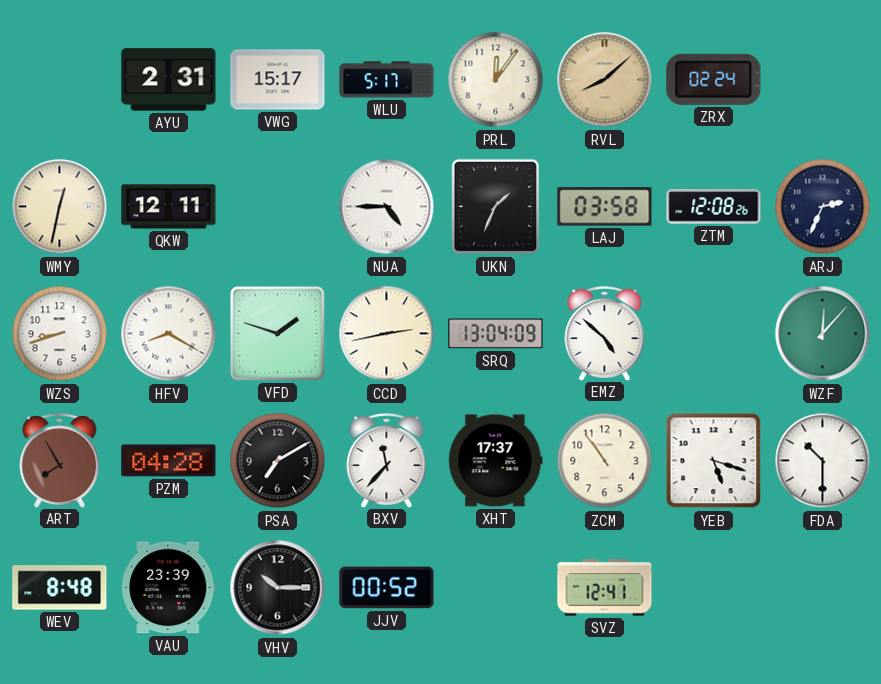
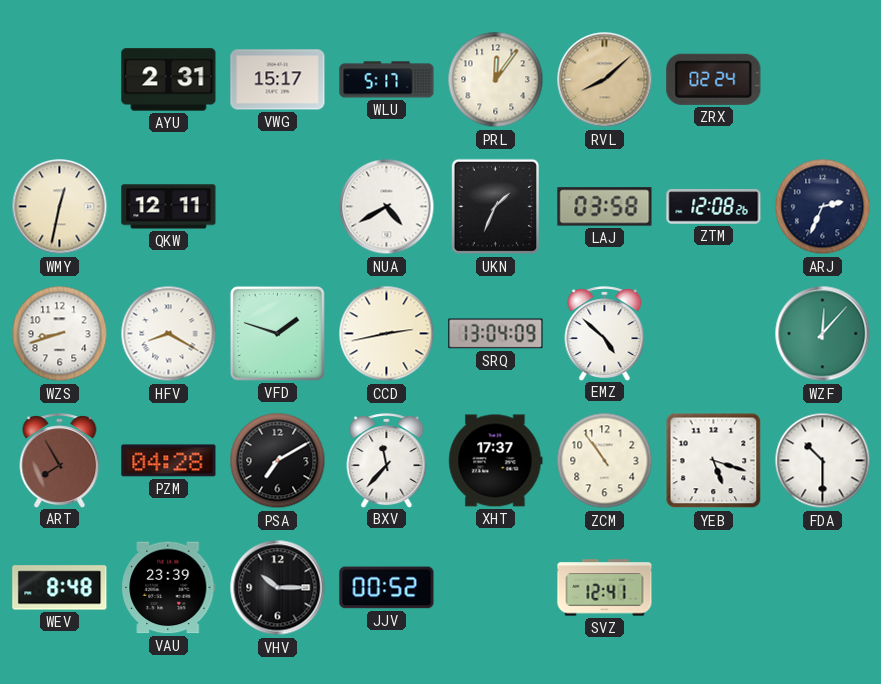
NUA: 4:45 -> 4:40
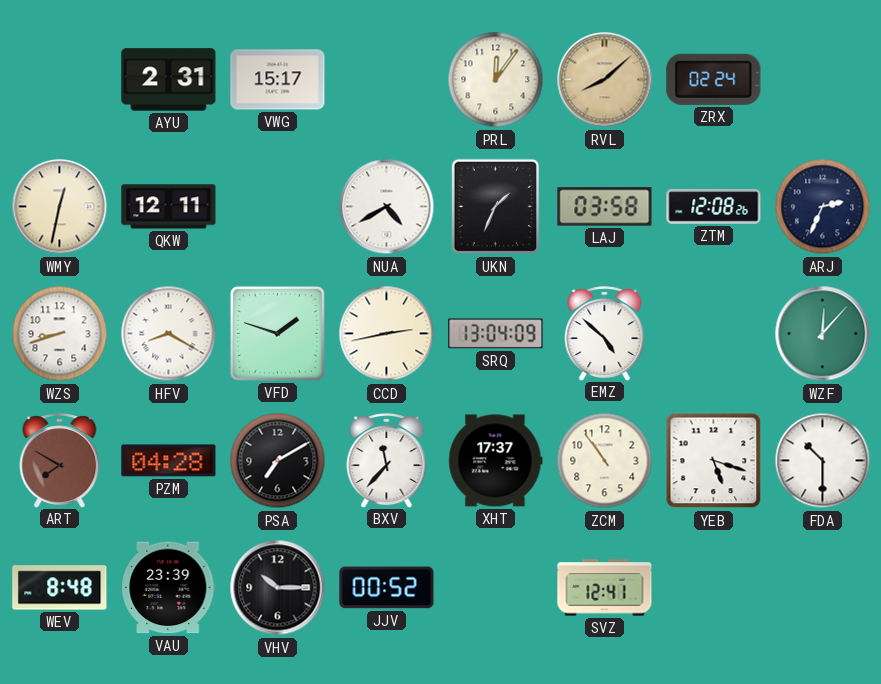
WLU: 5:17 -> none
ART: 7:55 -> 7:50
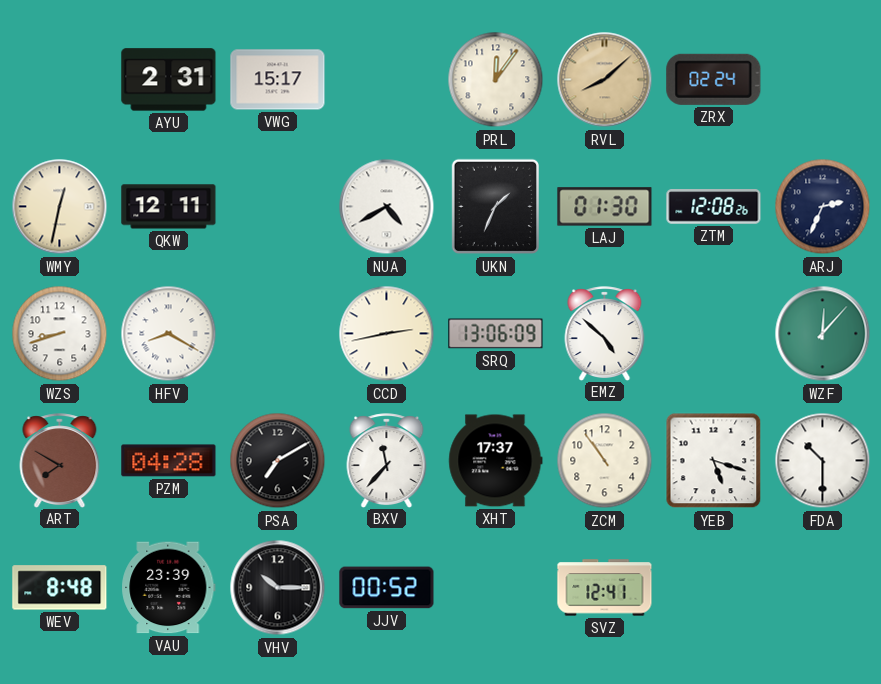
LAJ: 03:58 -> 01:30
VFD: 1:48 -> none
SRQ: 13:04 -> 13:06
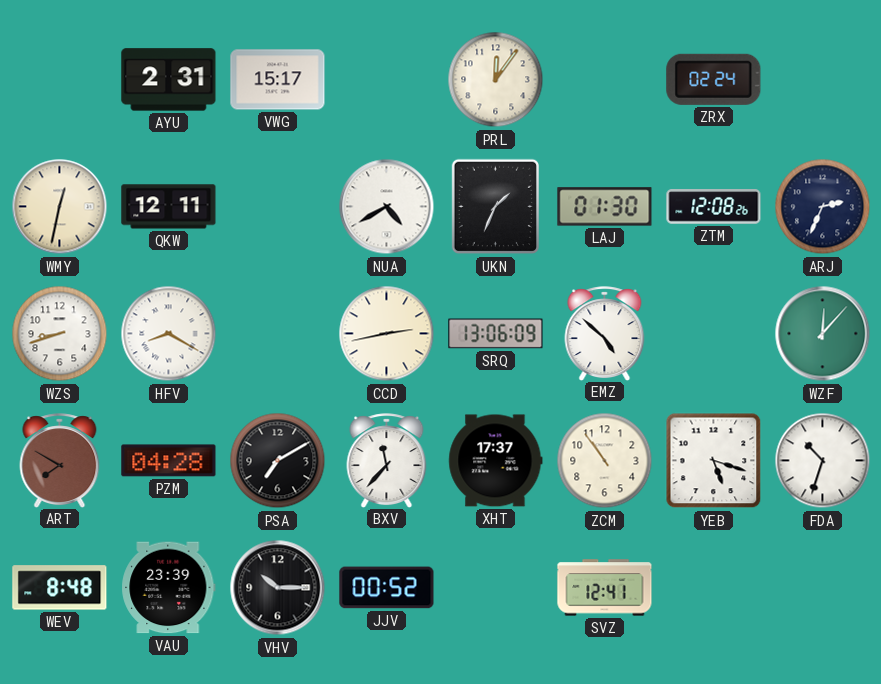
RVL: 8:08 -> none
FDA: 10:30 -> 10:33
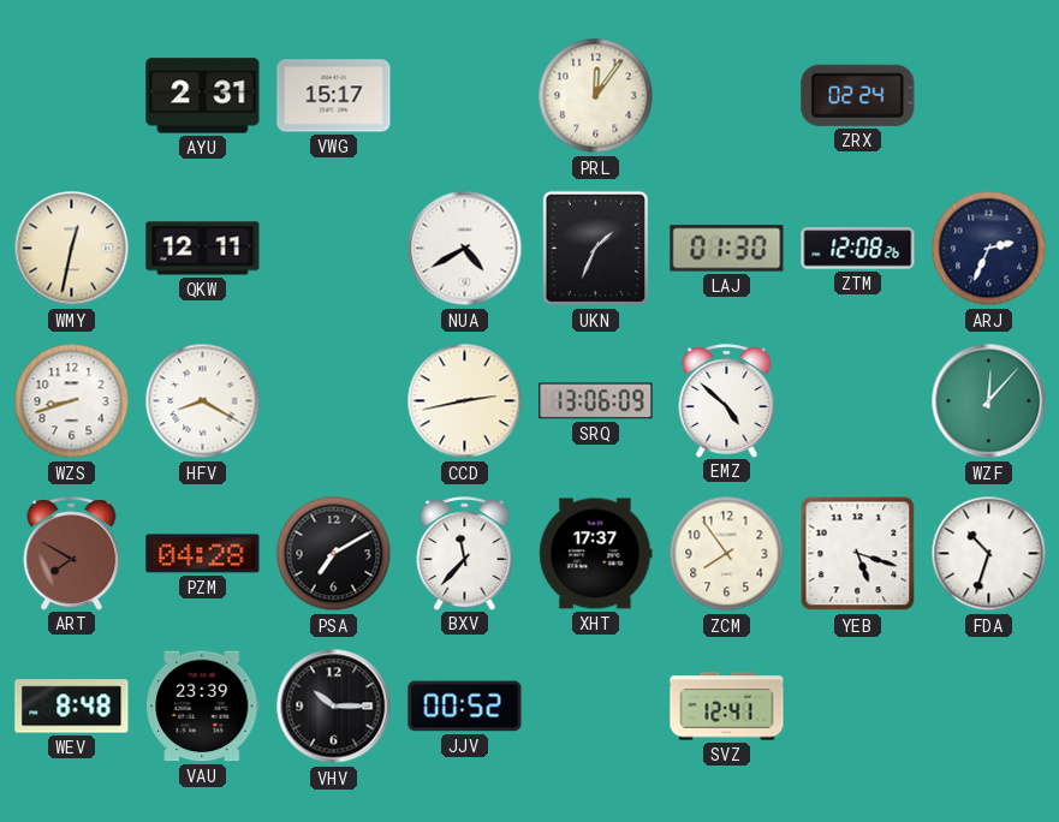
ZCM: 10:54 -> 7:54
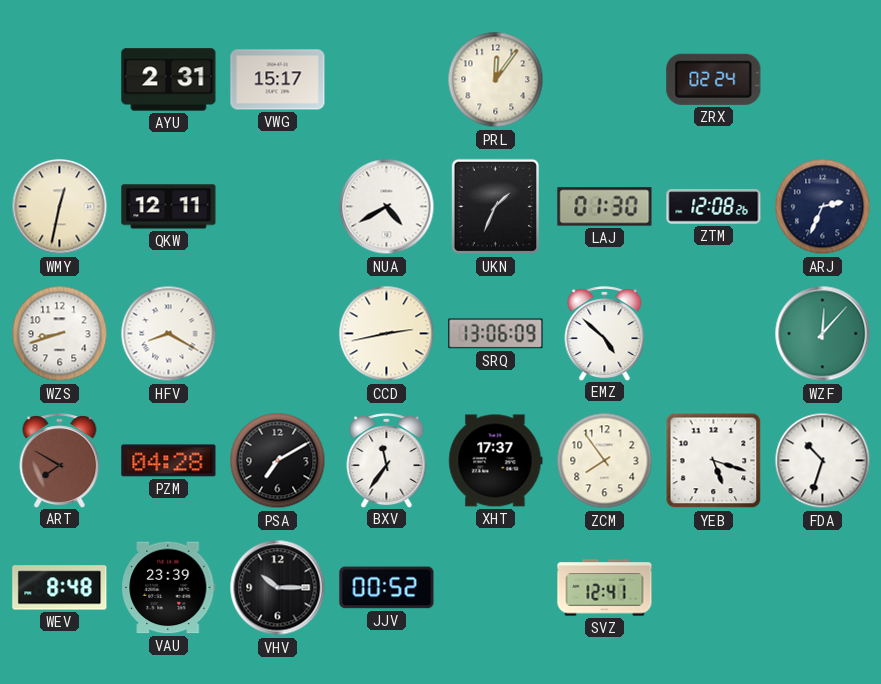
BXV: 11:37 -> 11:36
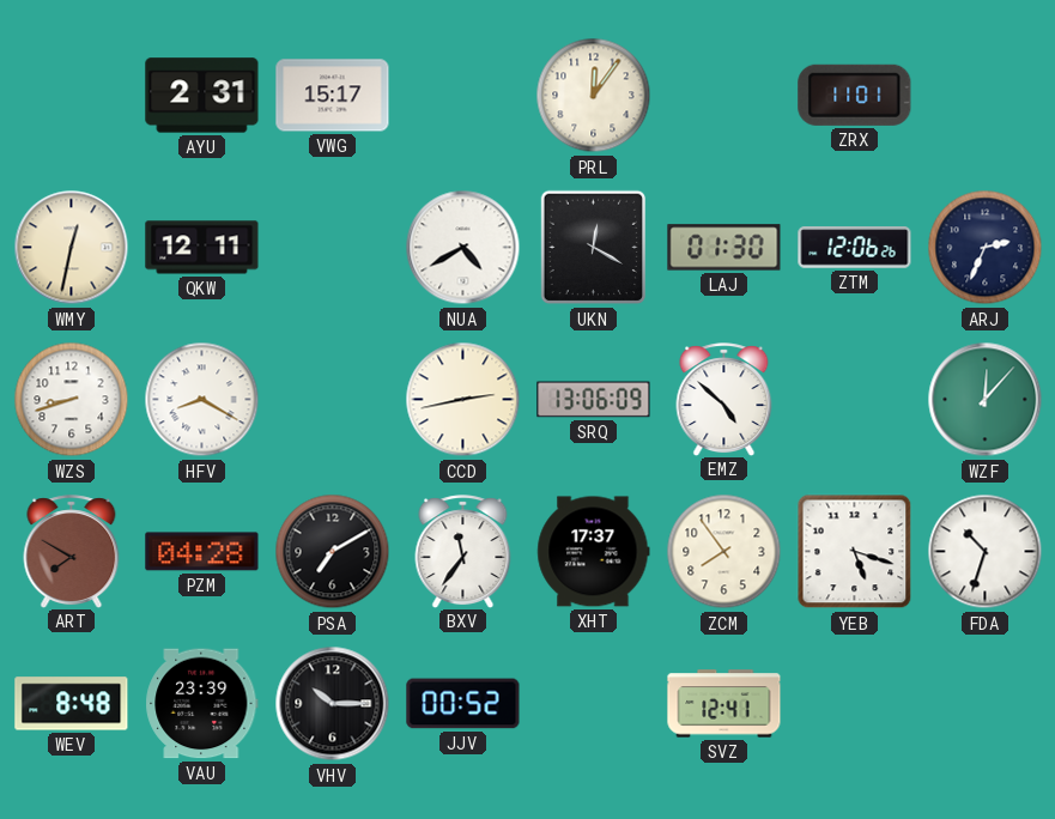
ZRX: 02:24 -> 11:01
UKN: 1:34 -> 12:20
ZTM: 12:08 -> 12:06
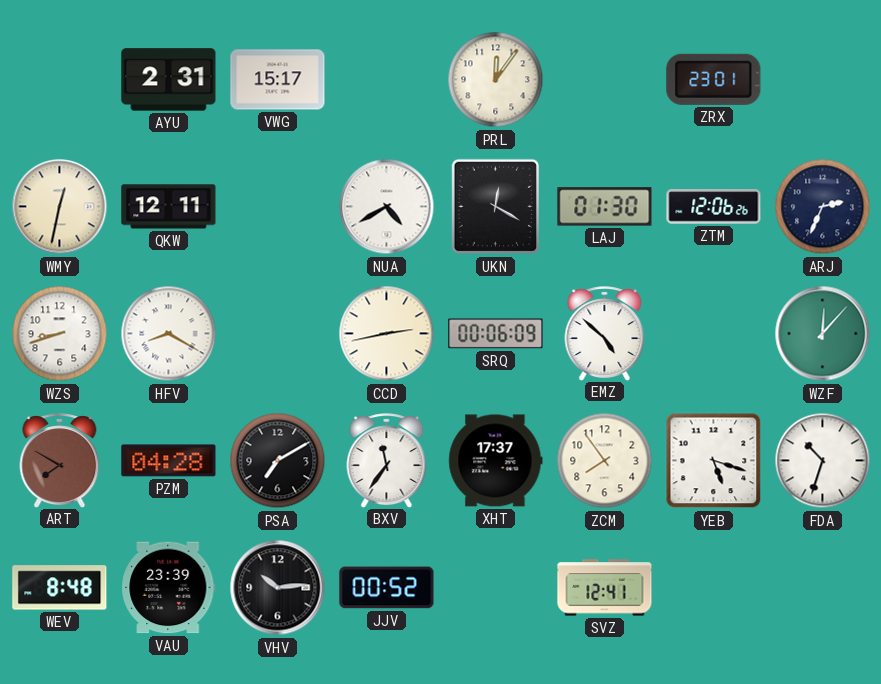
ZRX: 11:01 -> 23:01
SRQ: 13:06 -> 00:06
VHV: 10:15 -> 10:14
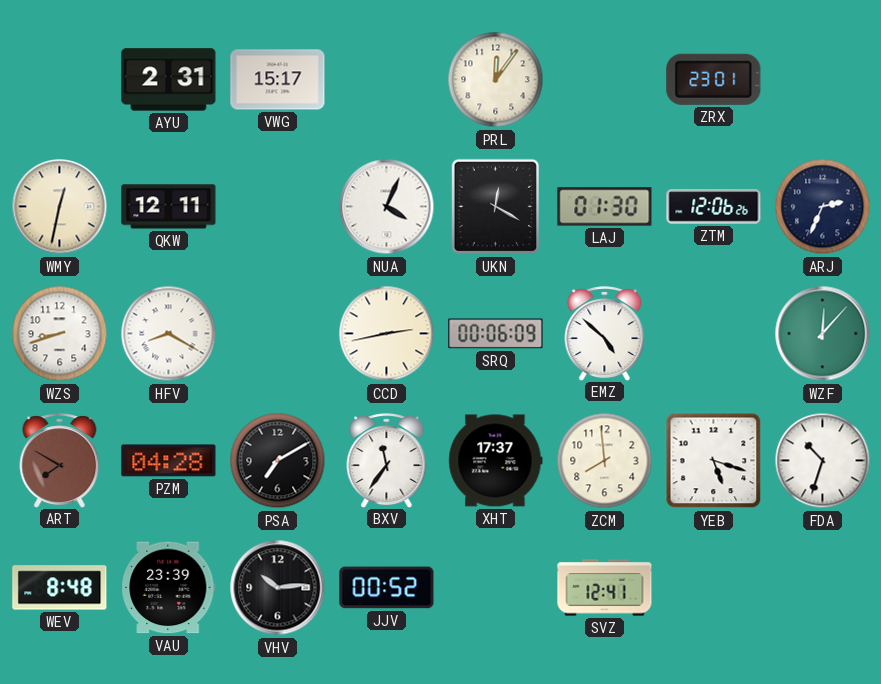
NUA: 4:40 -> 4:04
ZCM: 7:54 -> 7:59
